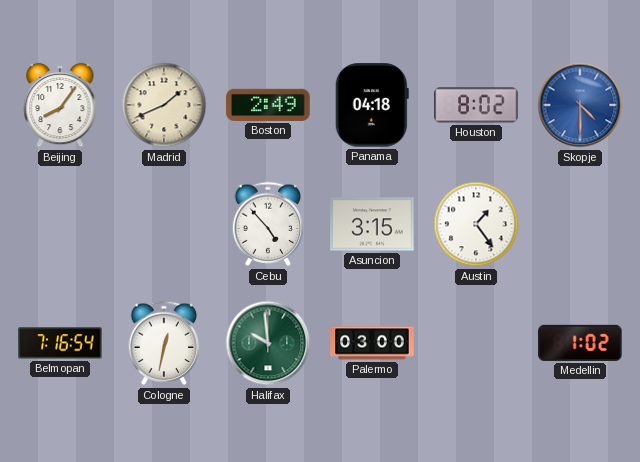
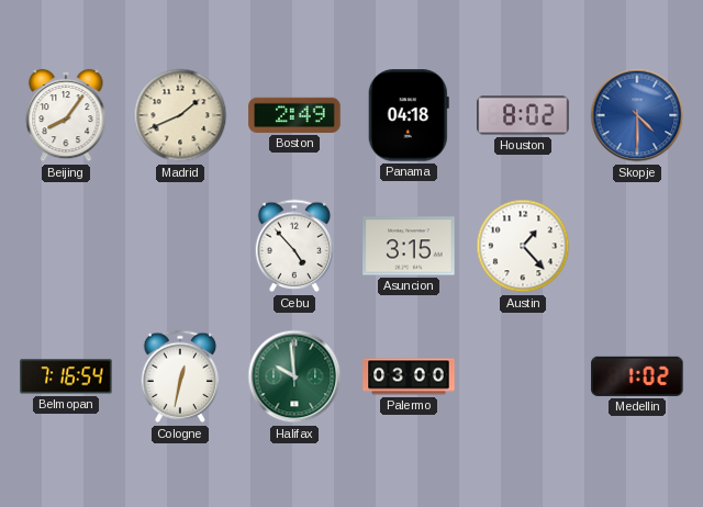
Austin: 1:24 -> 1:23
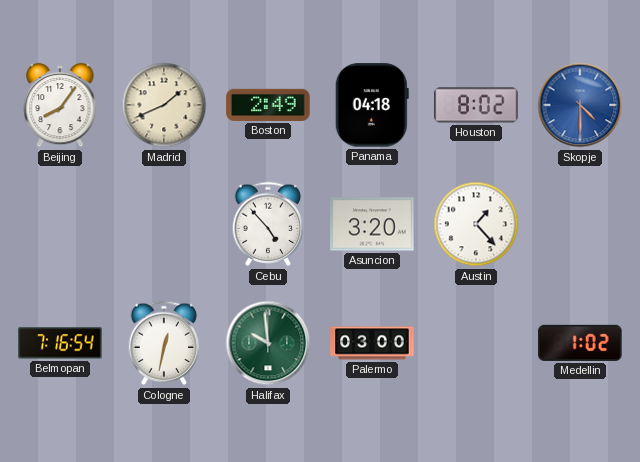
Asuncion: 3:15 -> 3:20
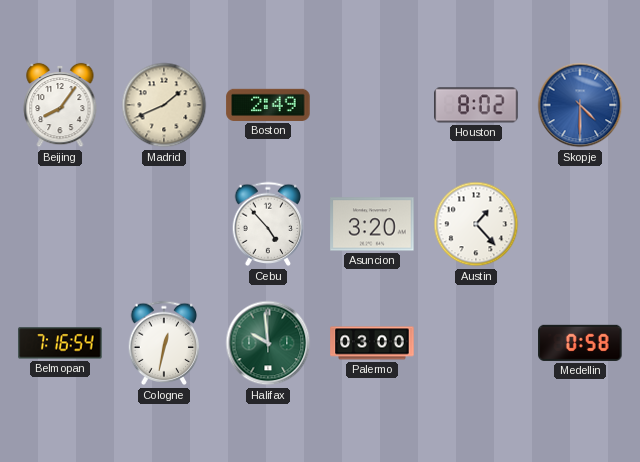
Panama: 04:18 -> none
Medellin: 1:02 -> 0:58
